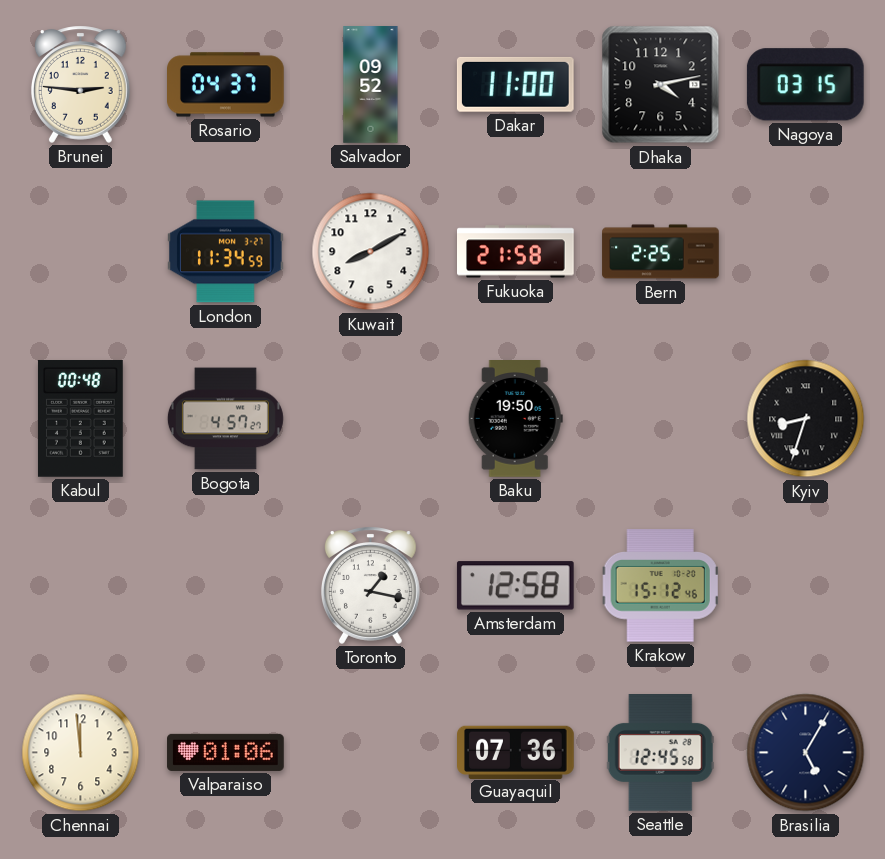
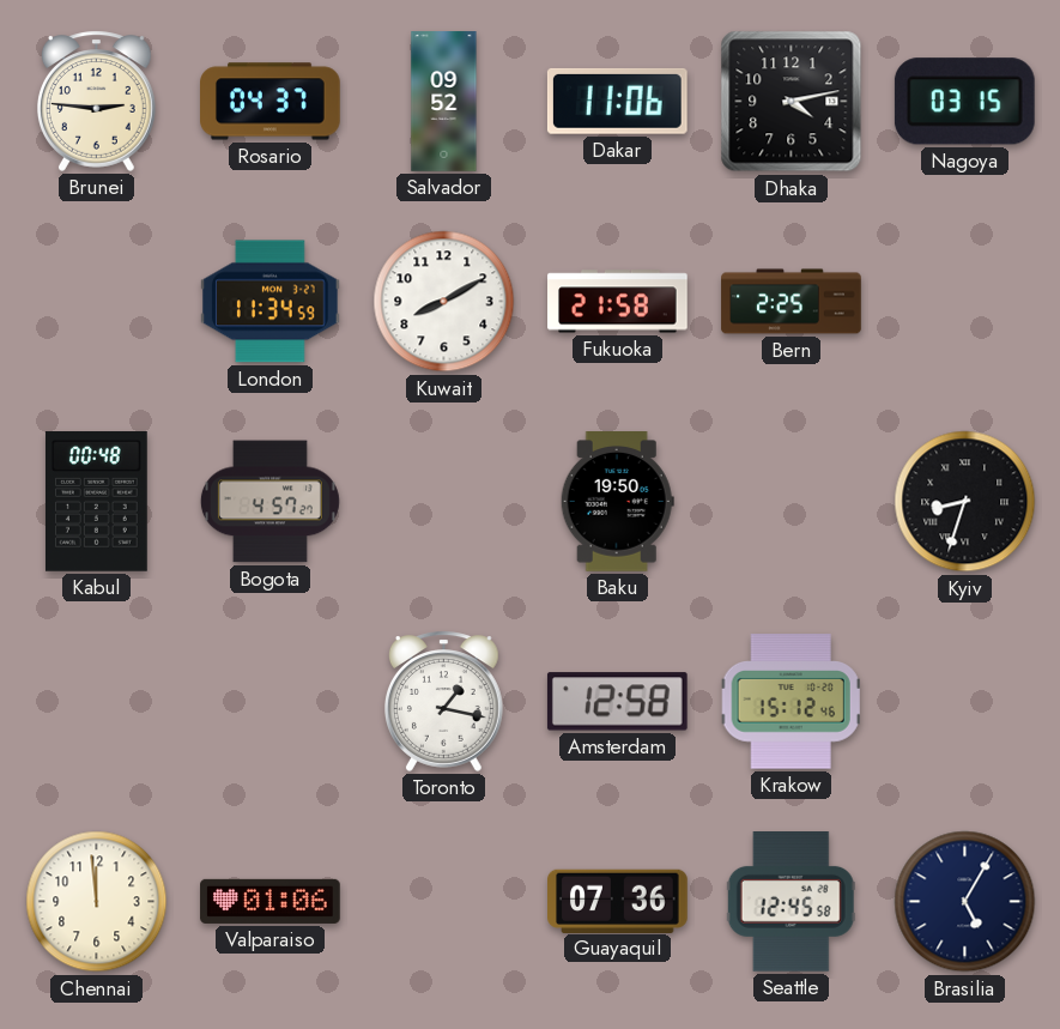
Dakar: 11:00 -> 11:06
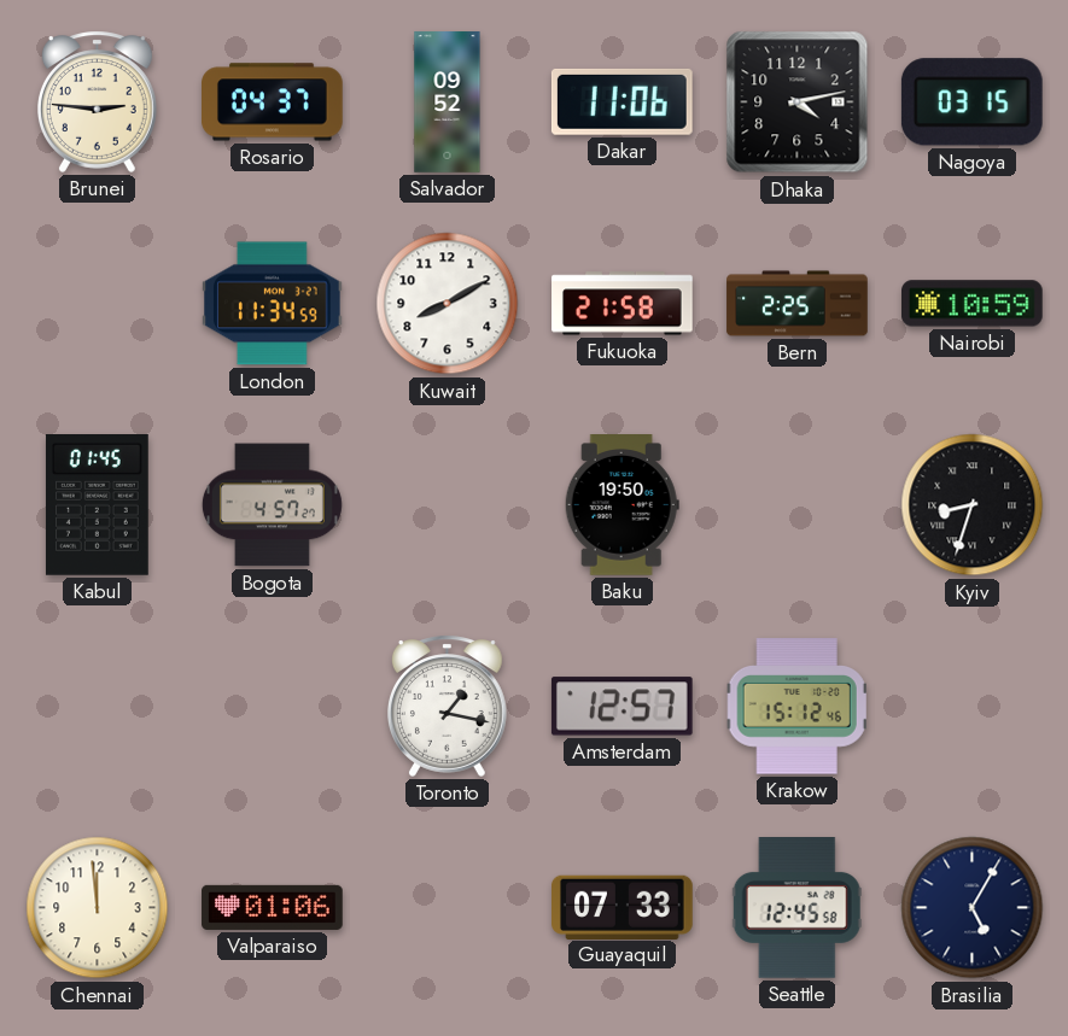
Nairobi: none -> 10:59
Kabul: 00:48 -> 01:45
Amsterdam: 12:58 -> 12:57
Guayaquil: 07:36 -> 07:33
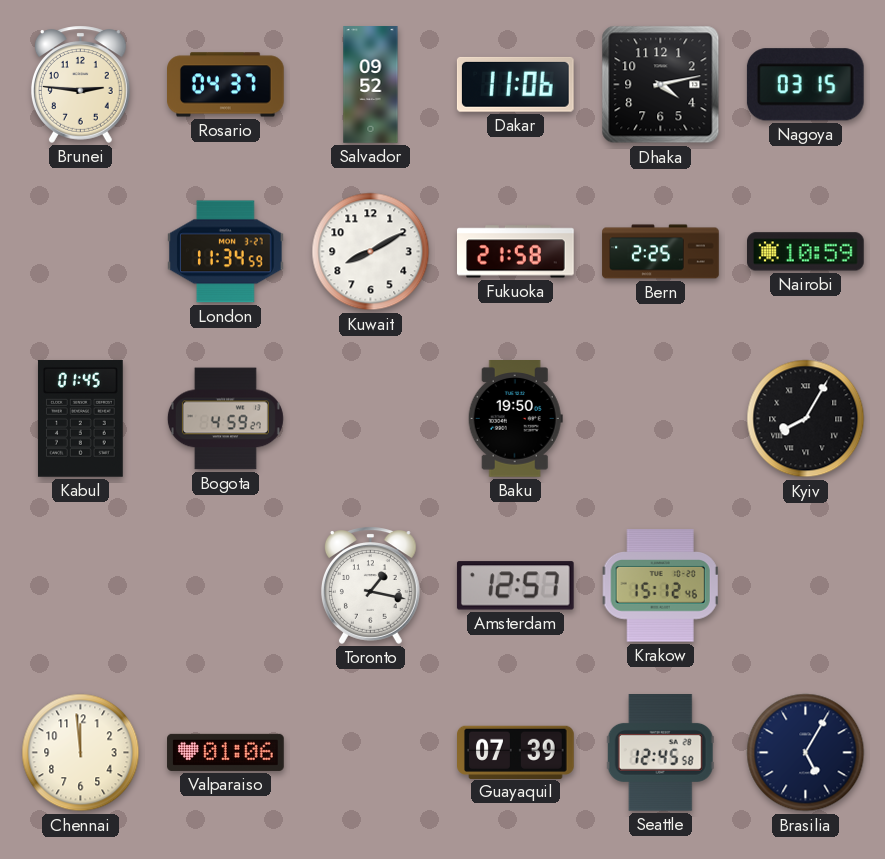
Bogota: 4:57 -> 4:59
Kyiv: 8:33 -> 8:05
Guayaquil: 07:33 -> 07:39
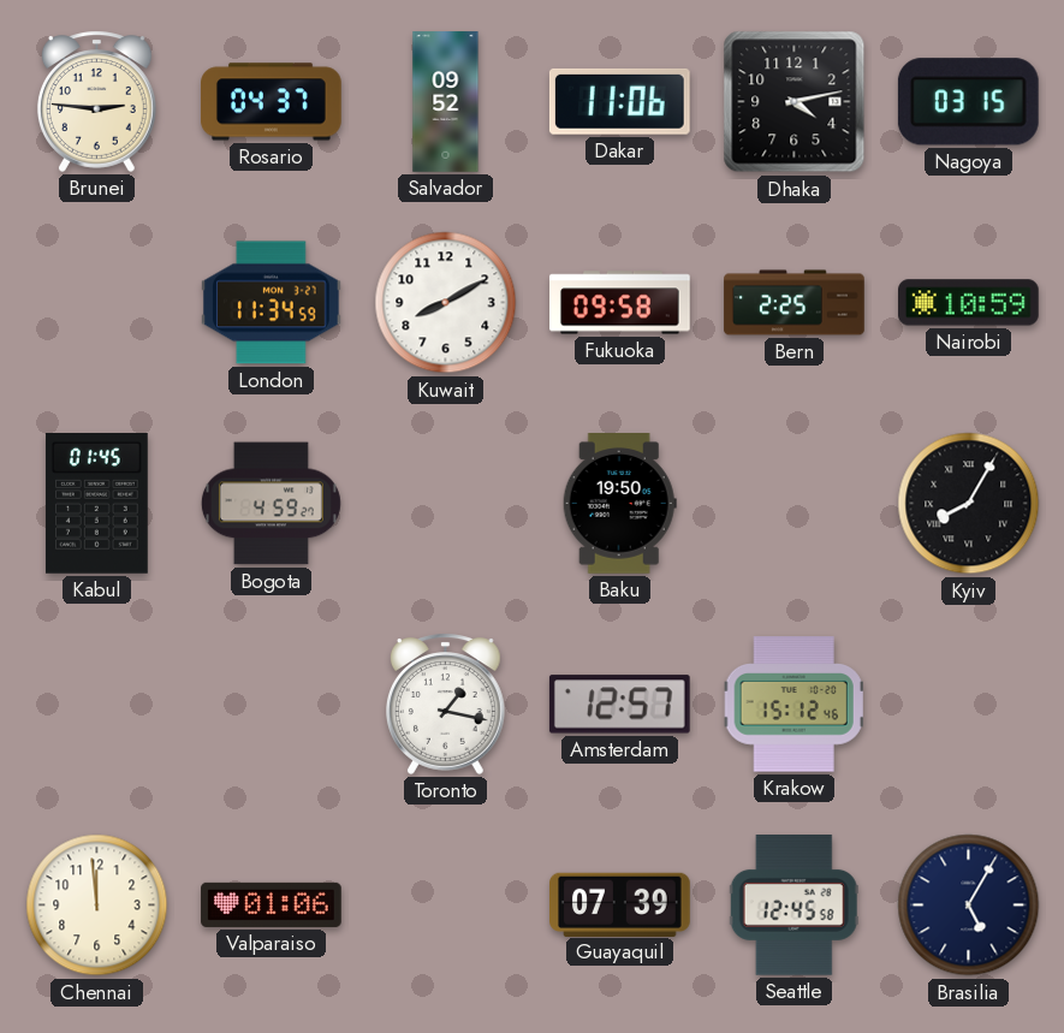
Fukuoka: 21:58 -> 09:58
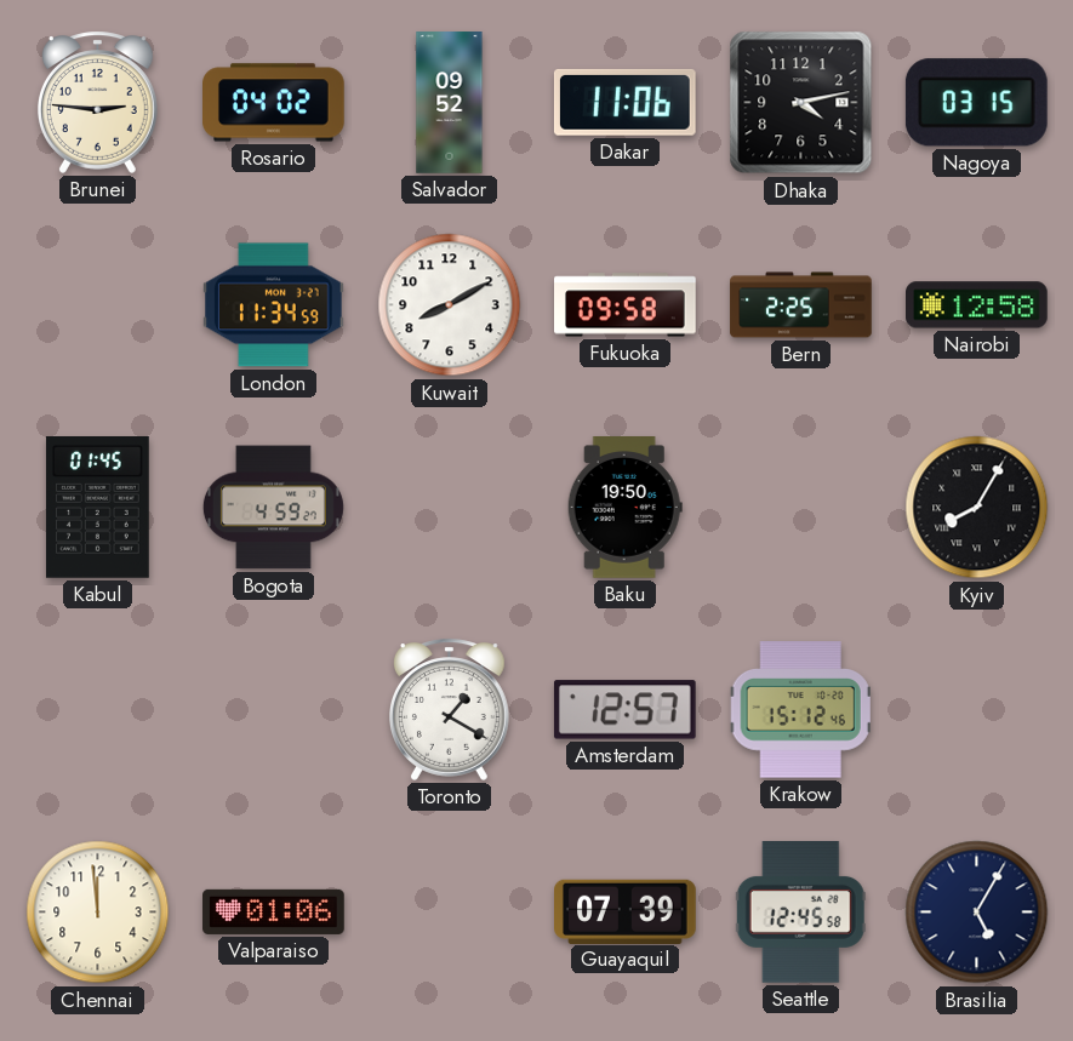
Rosario: 04:37 -> 04:02
Nairobi: 10:59 -> 12:58
Toronto: 1:17 -> 1:20
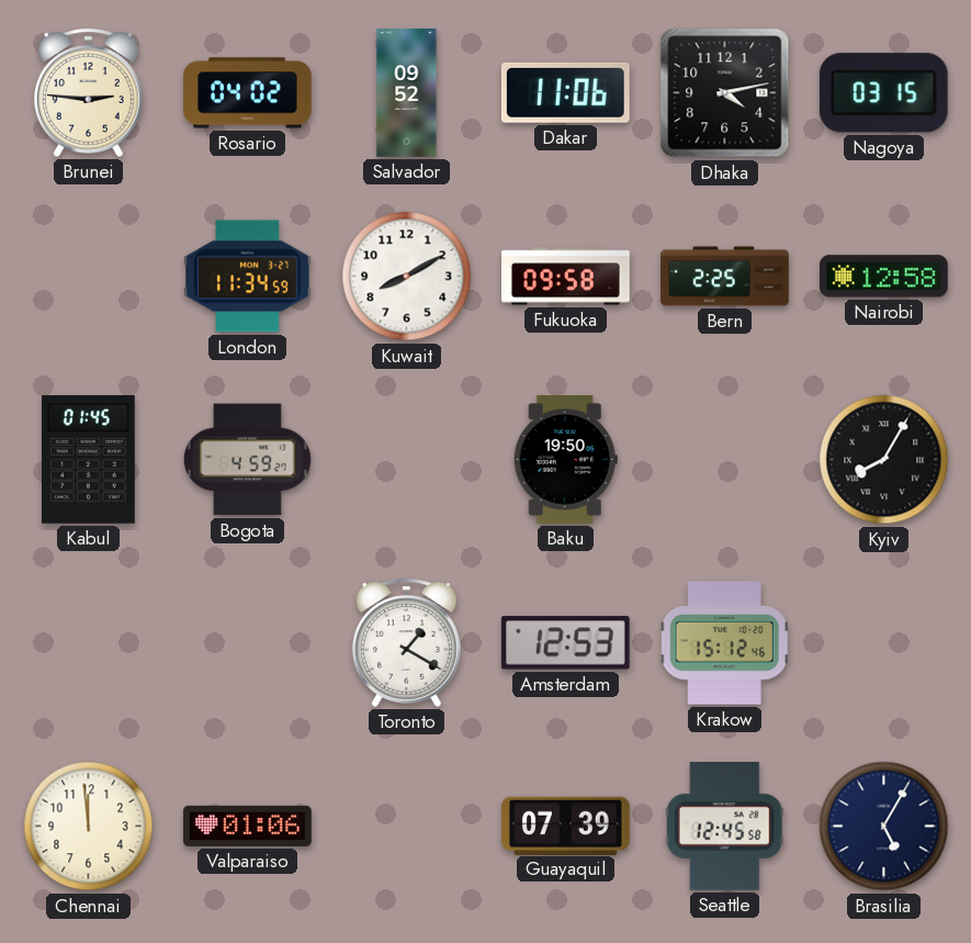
Amsterdam: 12:57 -> 12:53
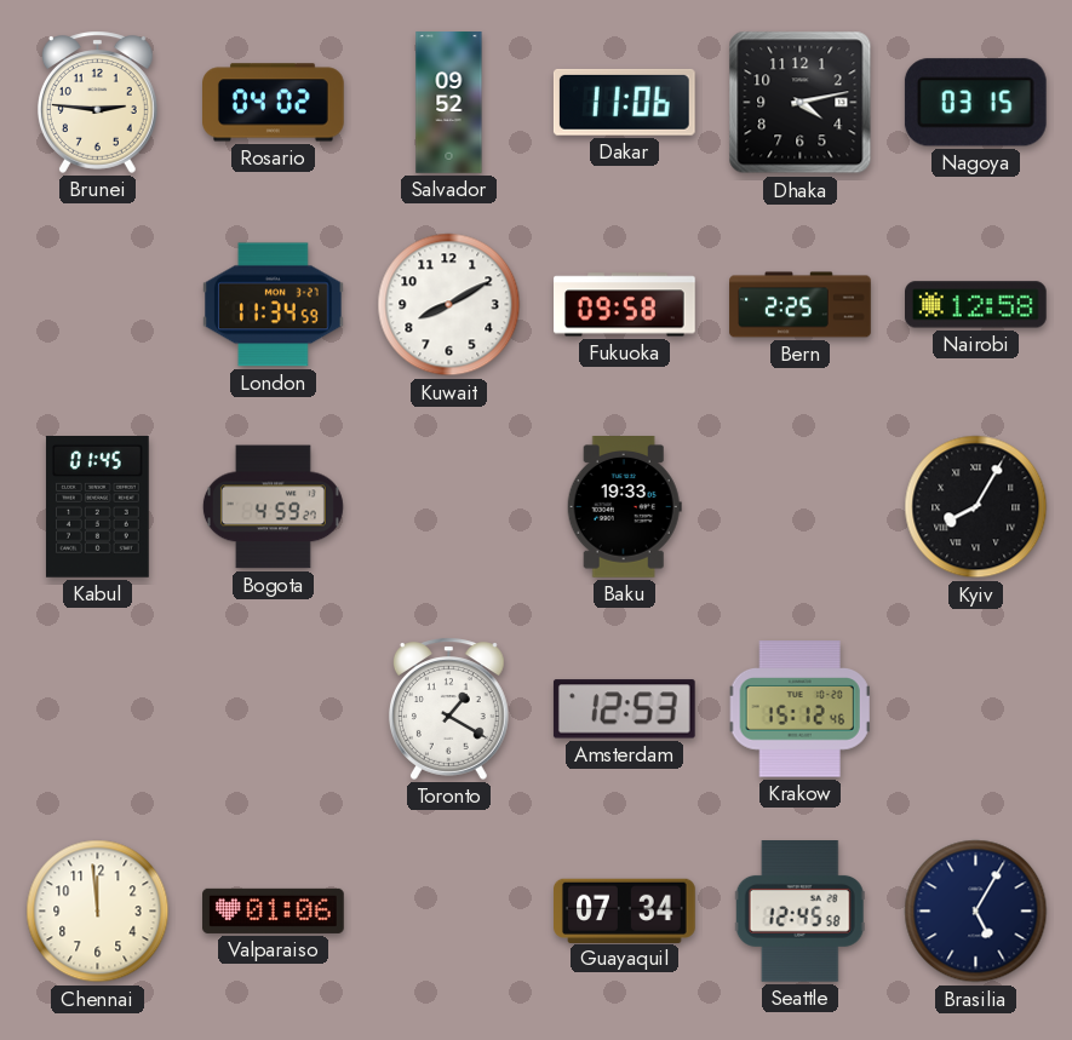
Baku: 19:50 -> 19:33
Guayaquil: 07:39 -> 07:34
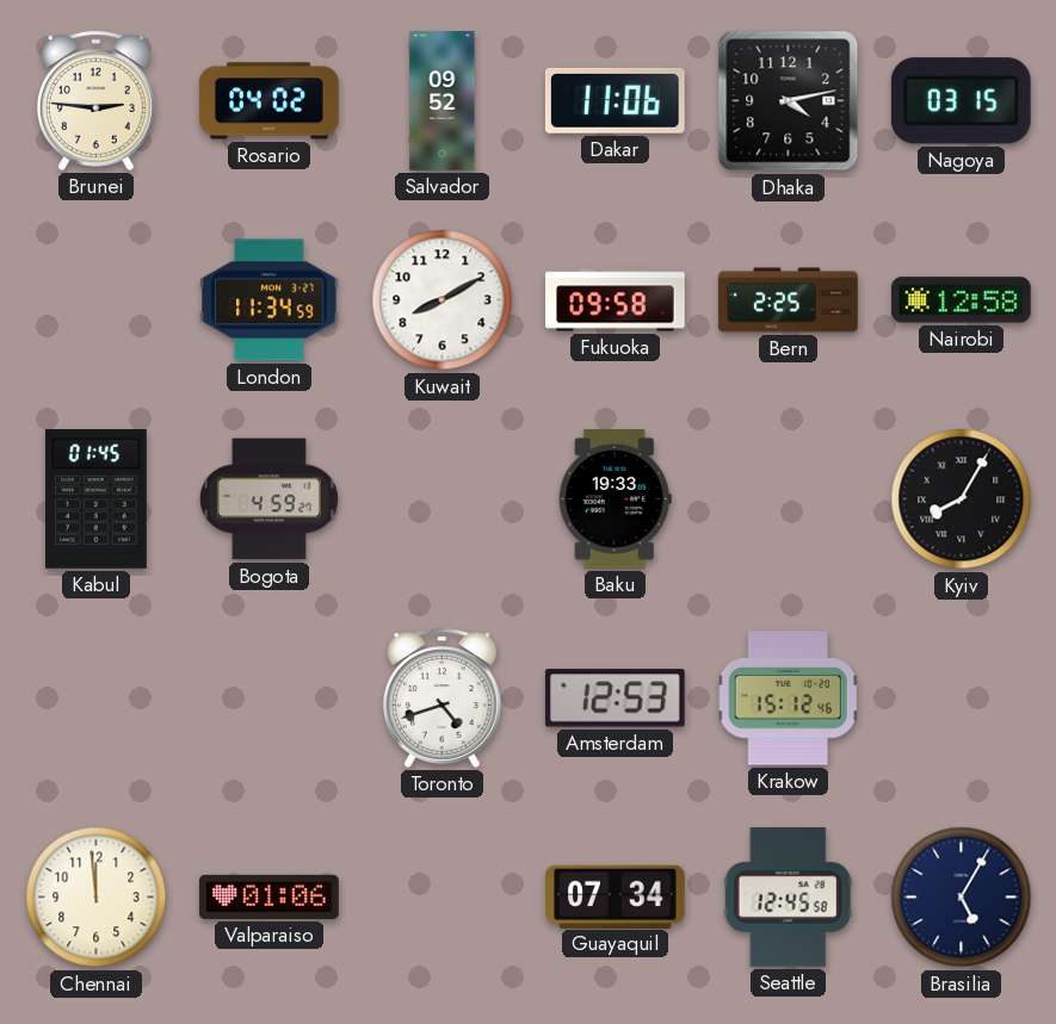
Toronto: 1:20 -> 4:42
